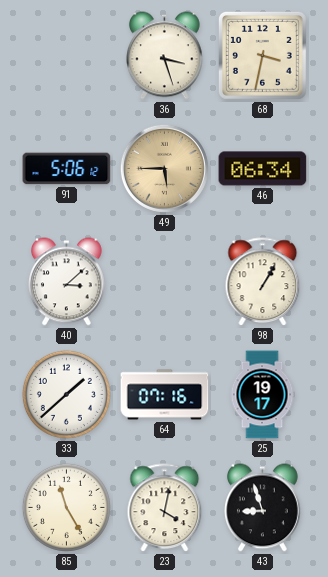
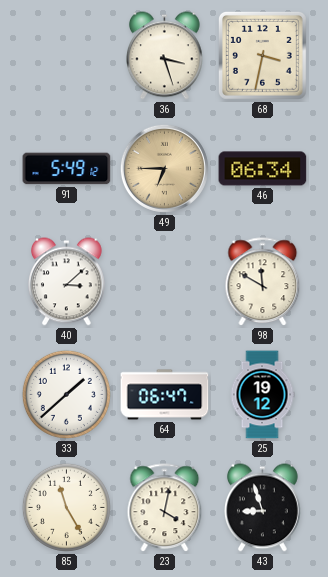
91: 5:06 -> 5:49
49: 5:45 -> 6:45
98: 1:05 -> 11:50
64: 07:16 -> 06:47
25: 19:17 -> 19:12
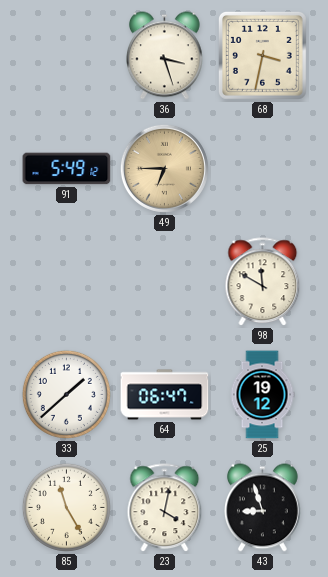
46: 06:34 -> none
40: 3:08 -> none
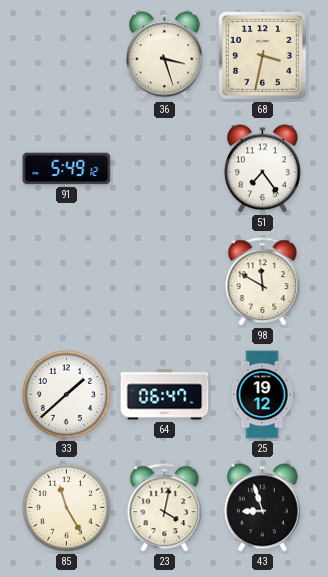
49: 6:45 -> none
51: none -> 7:24
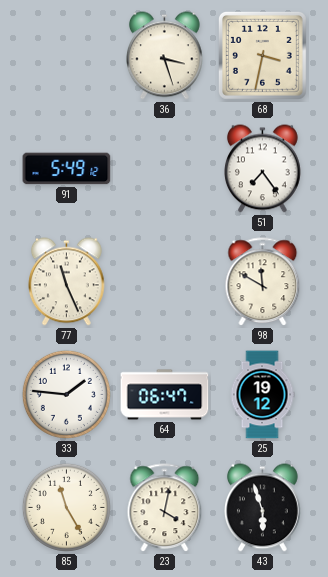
77: none -> 11:26
33: 1:38 -> 1:46
43: 8:57 -> 5:57
